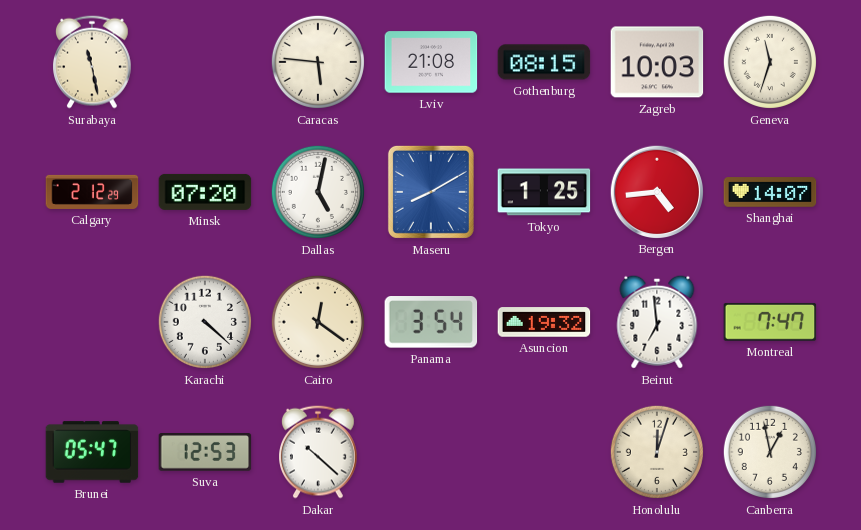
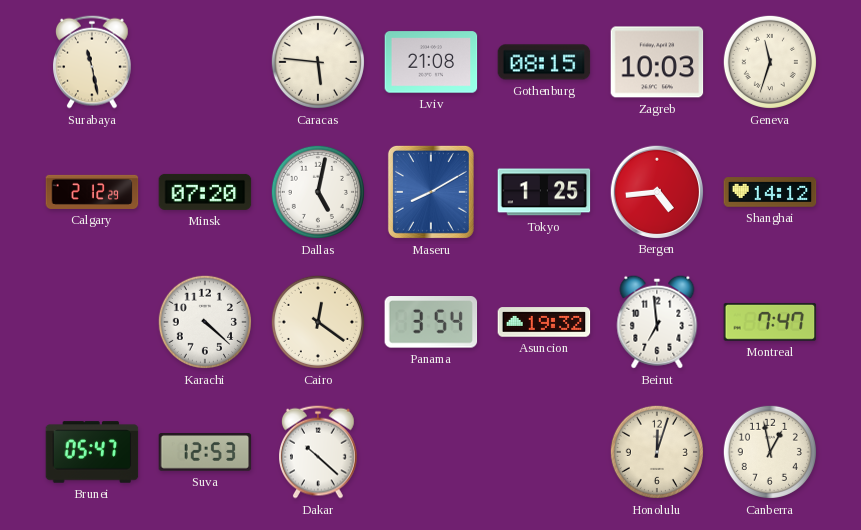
Shanghai: 14:07 -> 14:12
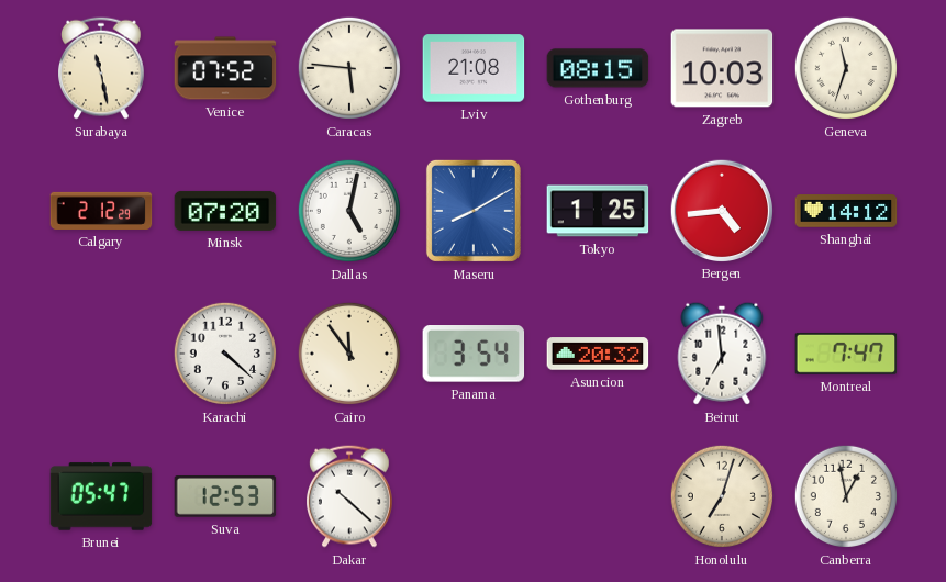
Venice: none -> 07:52
Cairo: 12:21 -> 11:54
Asuncion: 19:32 -> 20:32
Honolulu: 12:03 -> 7:03
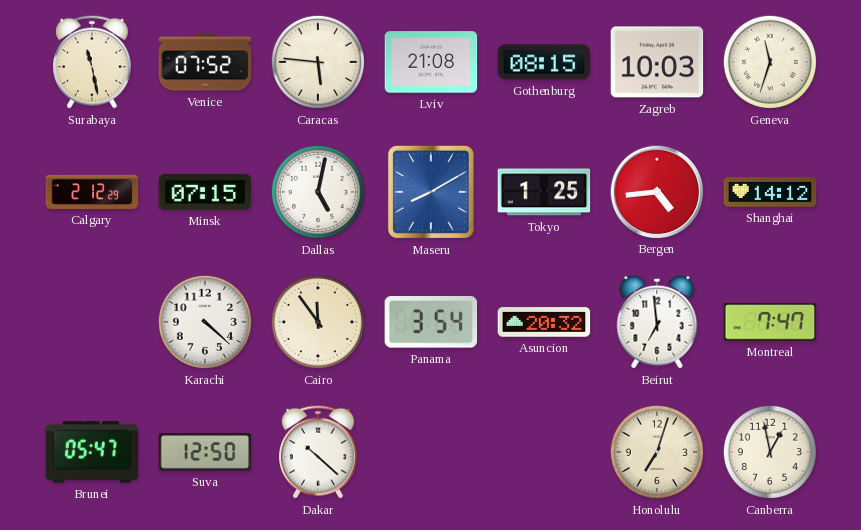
Minsk: 07:20 -> 07:15
Suva: 12:53 -> 12:50
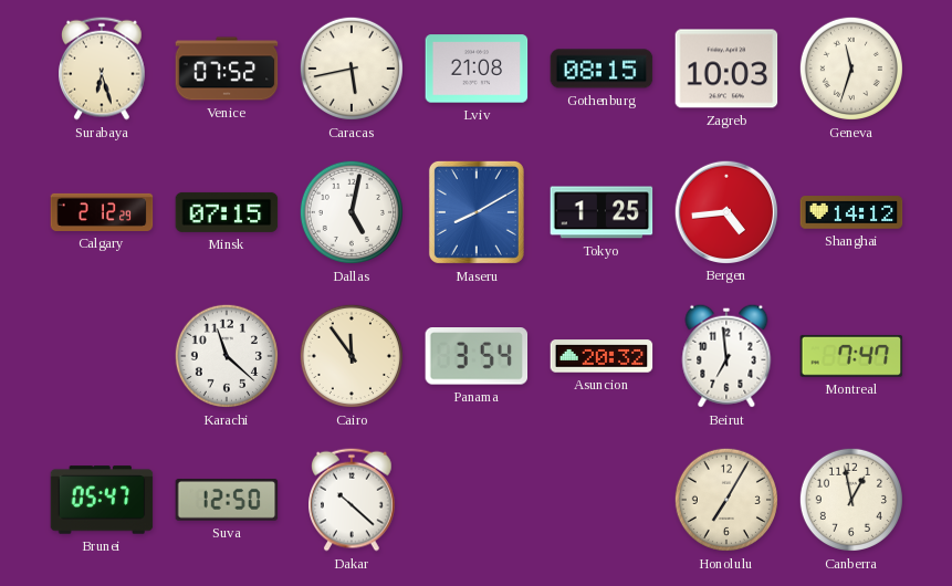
Surabaya: 11:28 -> 6:27
Caracas: 5:46 -> 5:43
Karachi: 4:22 -> 11:22
Honolulu: 7:03 -> 7:05
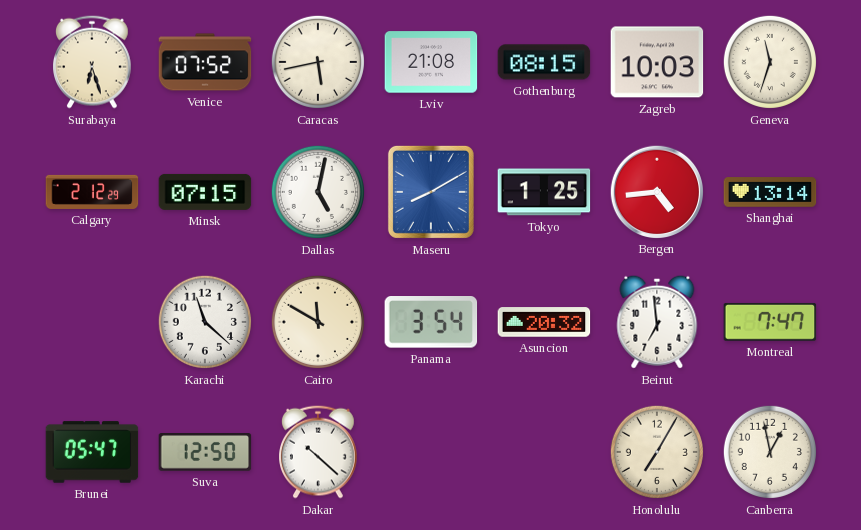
Shanghai: 14:12 -> 13:14
Cairo: 11:54 -> 11:50
